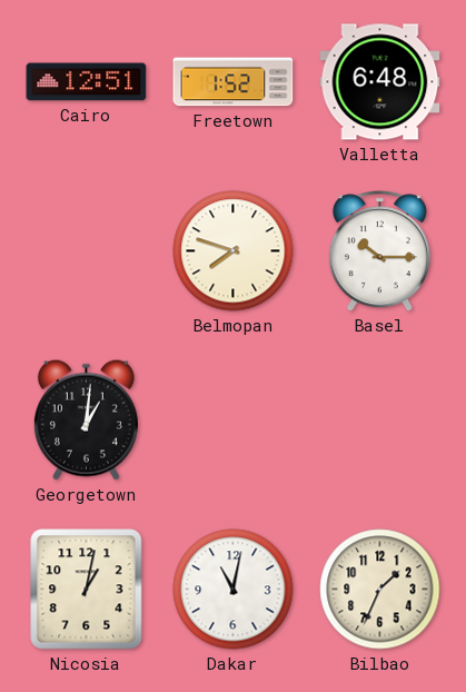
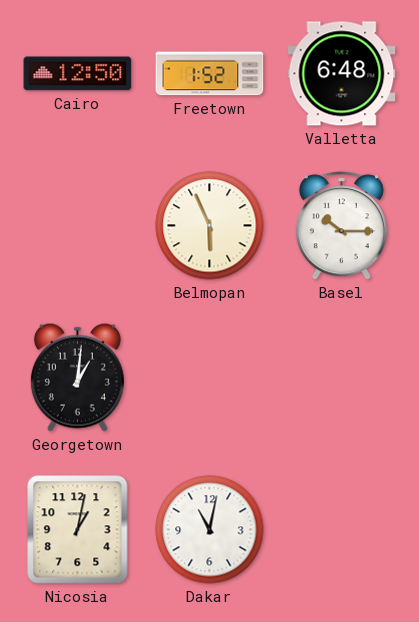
Cairo: 12:51 -> 12:50
Belmopan: 7:48 -> 5:56
Bilbao: 1:34 -> none
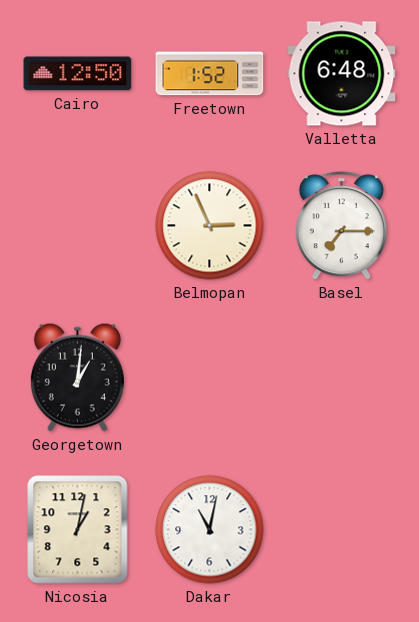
Belmopan: 5:56 -> 2:56
Basel: 10:15 -> 7:15
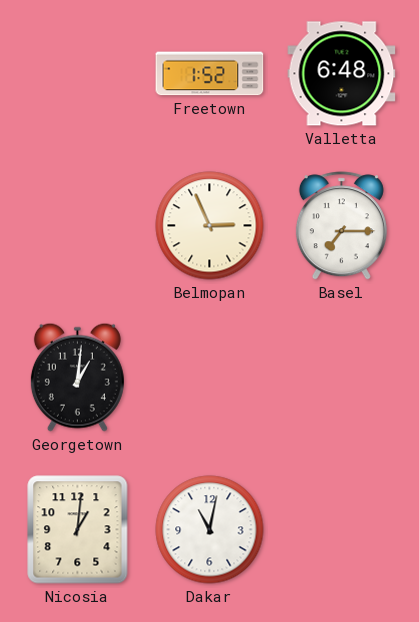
Cairo: 12:50 -> none
Nicosia: 1:02 -> 1:01
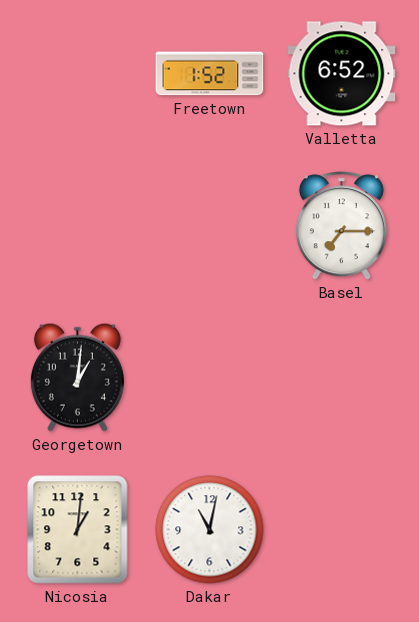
Valletta: 6:48 -> 6:52
Belmopan: 2:56 -> none
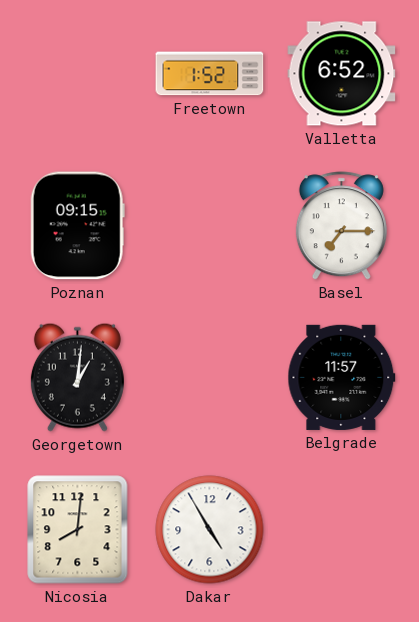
Poznan: none -> 09:15
Belgrade: none -> 11:57
Nicosia: 1:01 -> 8:01
Dakar: 11:02 -> 4:55
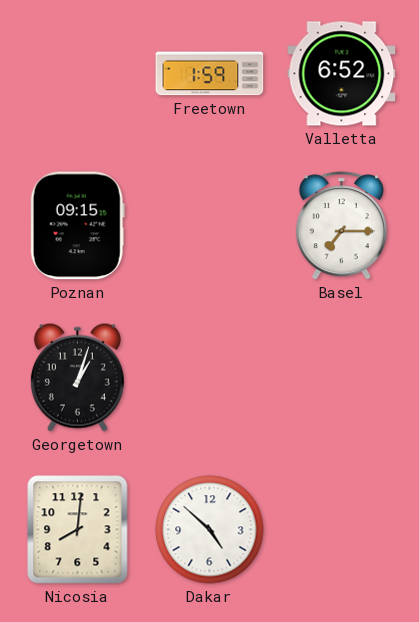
Freetown: 1:52 -> 1:59
Georgetown: 1:01 -> 1:03
Belgrade: 11:57 -> none
Dakar: 4:55 -> 4:52
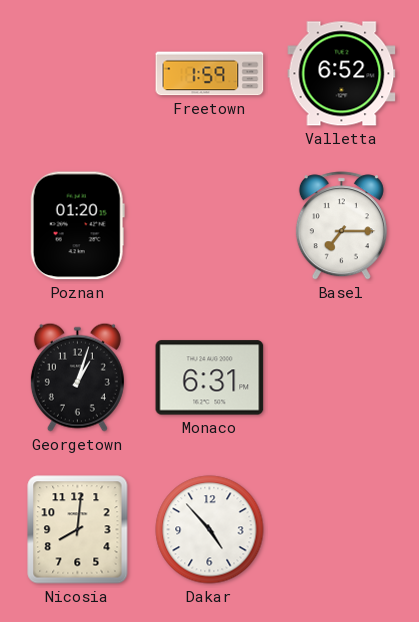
Poznan: 09:15 -> 01:20
Monaco: none -> 6:31
Dakar: 4:52 -> 4:53
